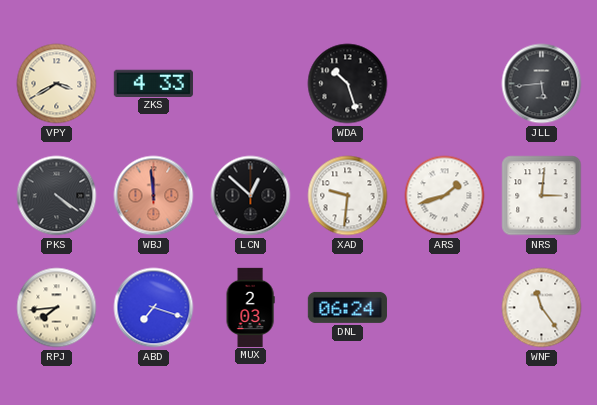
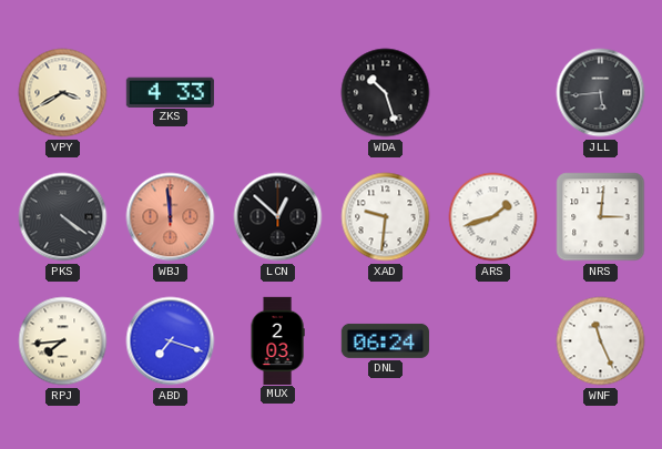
WNF: 11:24 -> 11:26
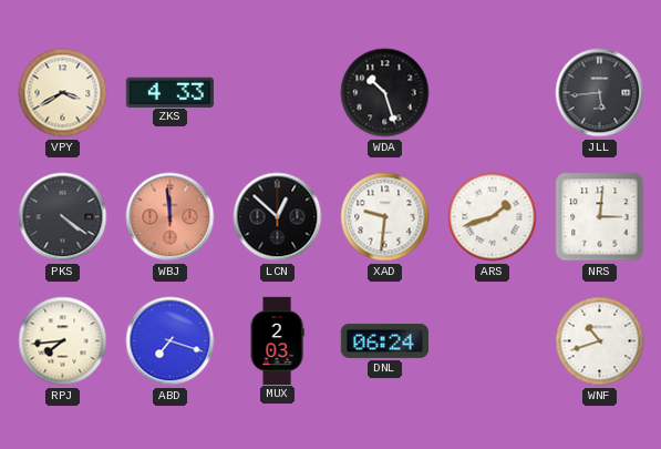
WNF: 11:26 -> 10:42
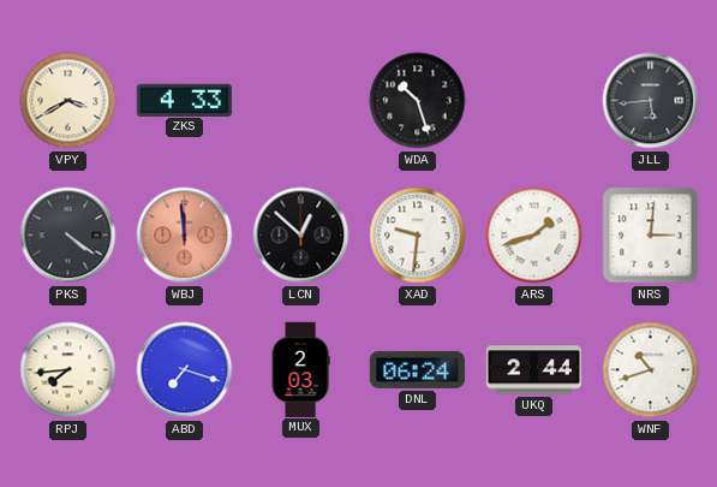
UKQ: none -> 2:44
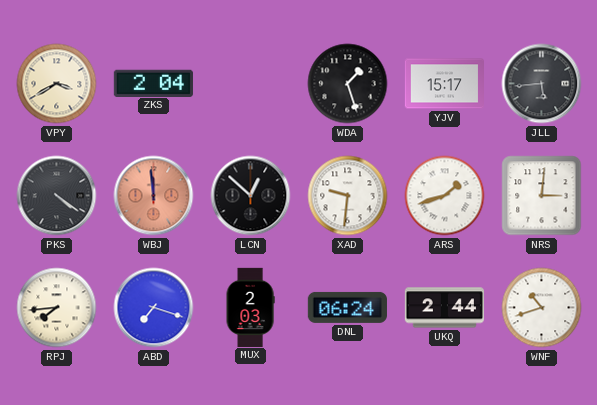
ZKS: 4:33 -> 2:04
WDA: 10:27 -> 1:27
YJV: none -> 15:17
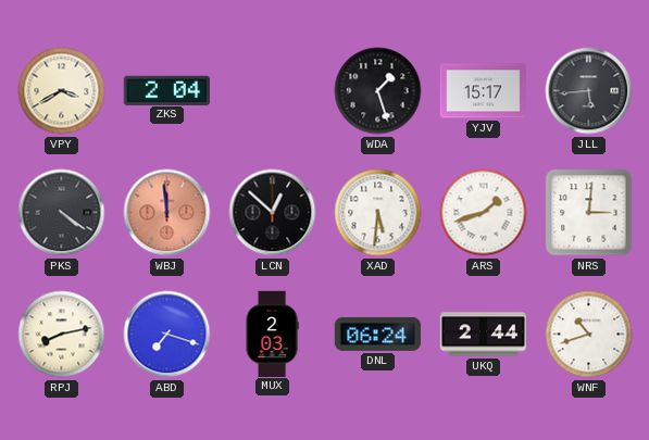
XAD: 9:31 -> 5:31
RPJ: 7:44 -> 8:13
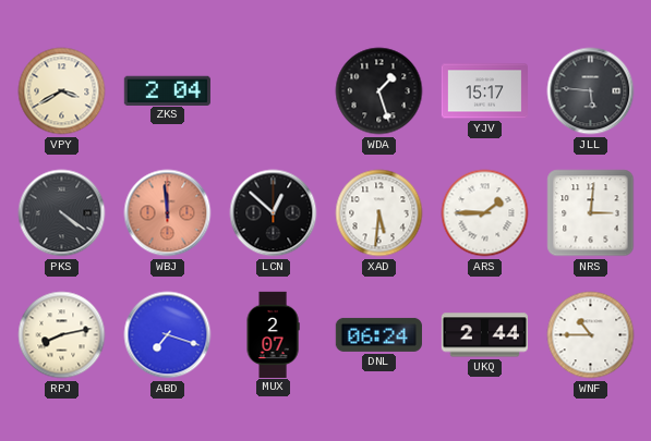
JLL: 5:44 -> 5:46
ARS: 1:42 -> 1:45
MUX: 2:03 -> 2:07
WNF: 10:42 -> 10:45
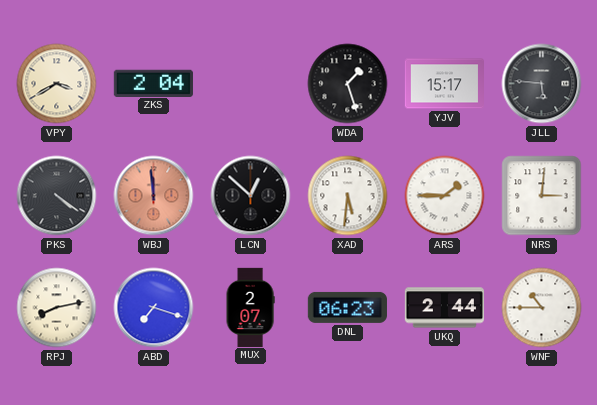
DNL: 06:24 -> 06:23
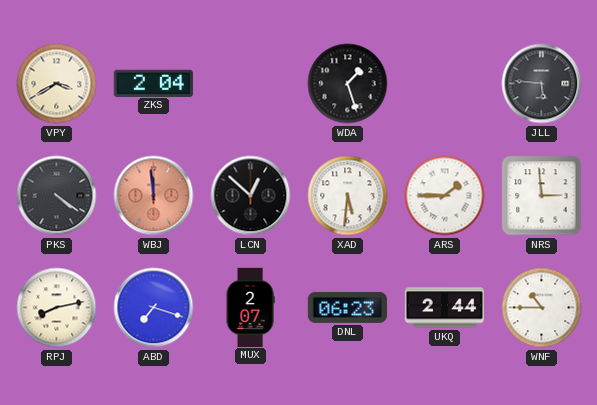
YJV: 15:17 -> none
NRS: 3:01 -> 2:59
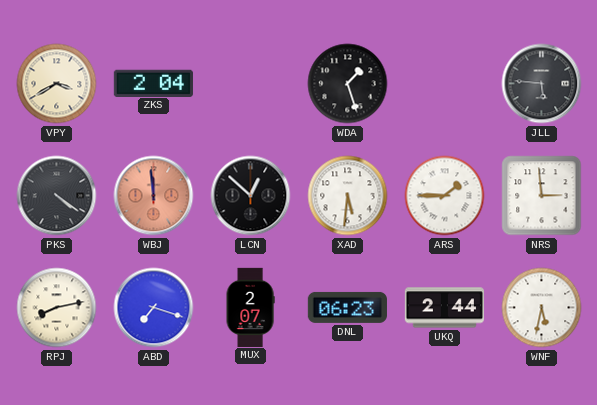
WNF: 10:45 -> 5:32
